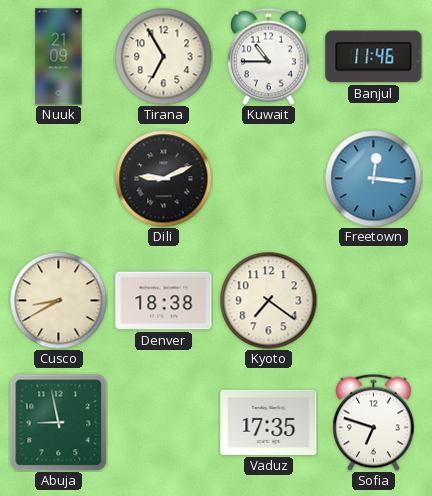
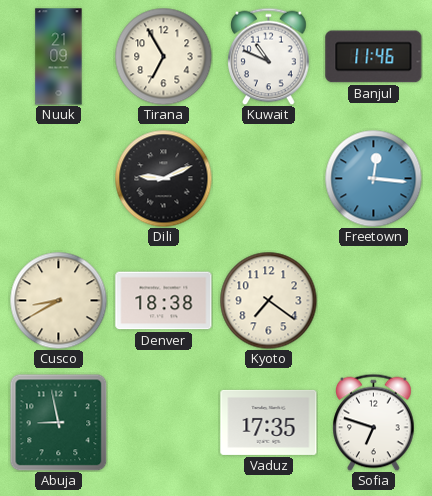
Kuwait: 10:45 -> 10:49
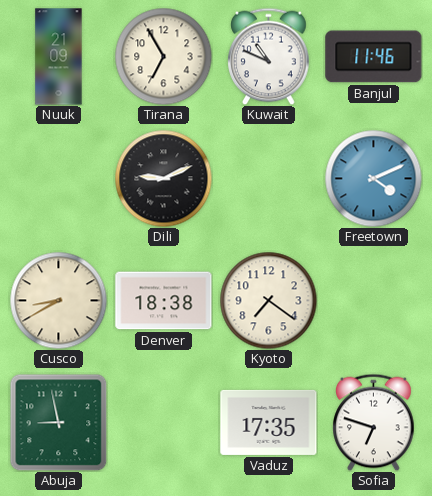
Freetown: 12:16 -> 4:11
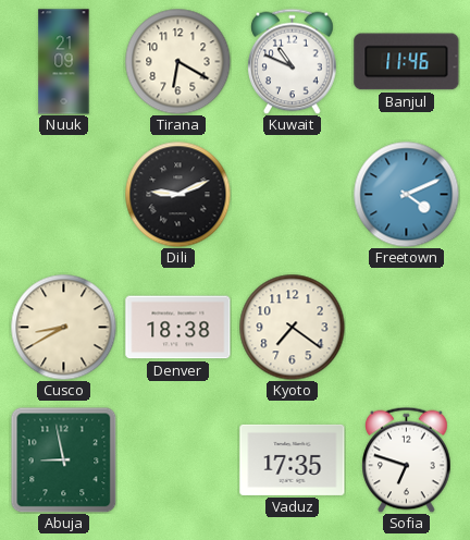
Tirana: 6:55 -> 6:20
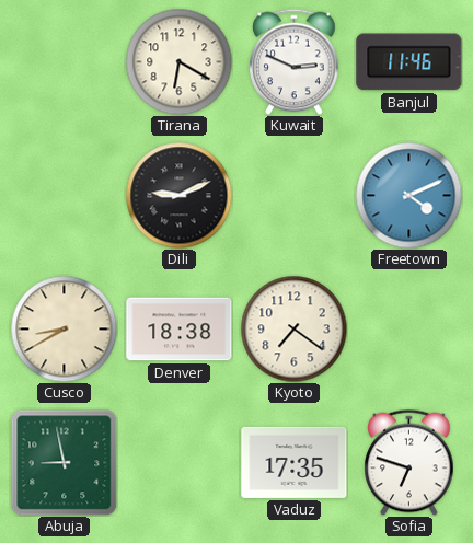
Nuuk: 21:09 -> none
Kuwait: 10:49 -> 2:49
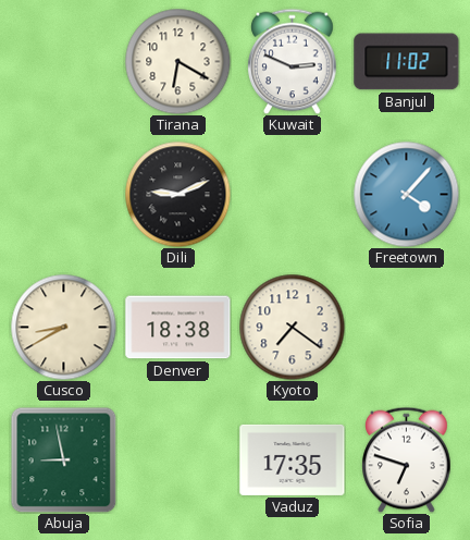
Banjul: 11:46 -> 11:02
Freetown: 4:11 -> 4:07
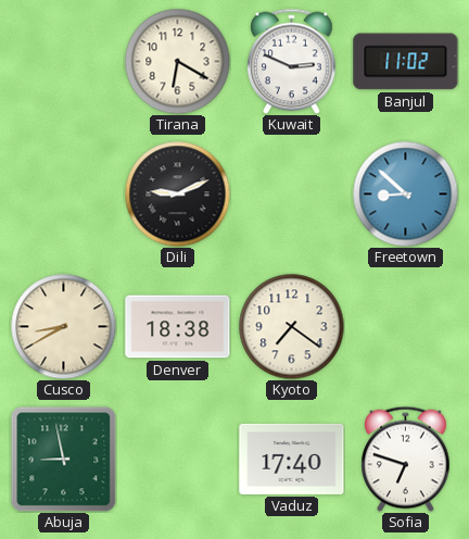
Freetown: 4:07 -> 8:52
Vaduz: 17:35 -> 17:40
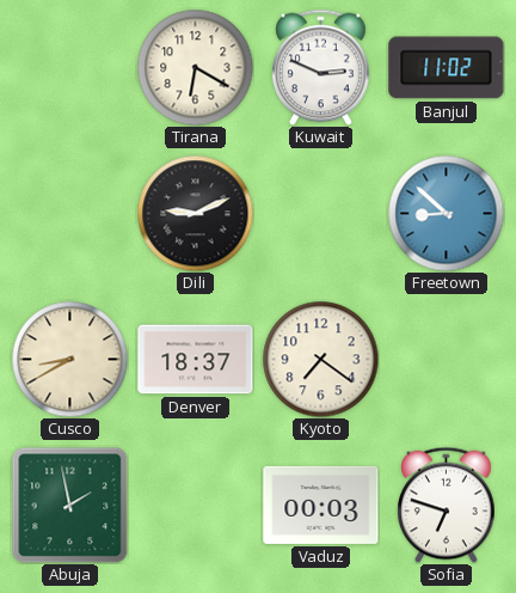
Denver: 18:38 -> 18:37
Abuja: 8:58 -> 1:58
Vaduz: 17:40 -> 00:03
